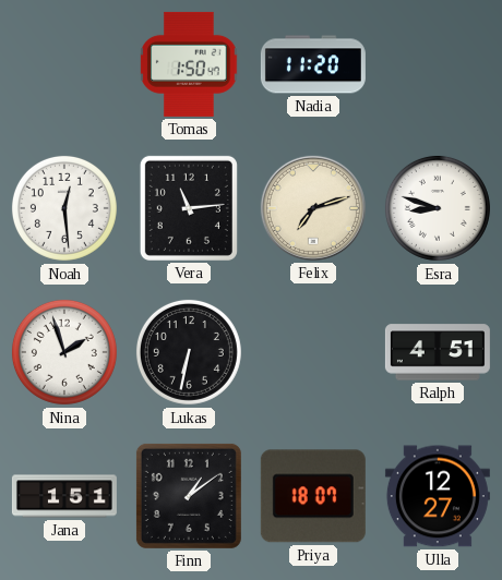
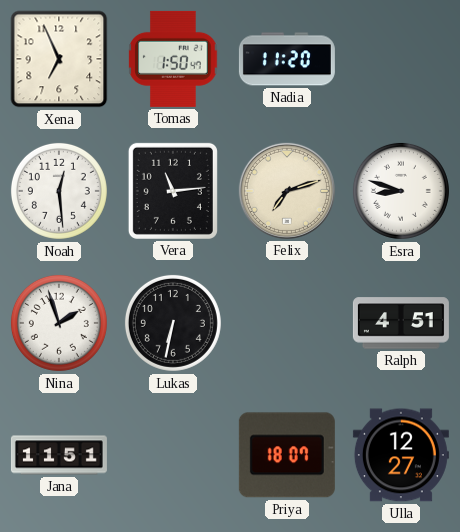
Xena: none -> 6:56
Jana: 1:51 -> 11:51
Finn: 1:09 -> none
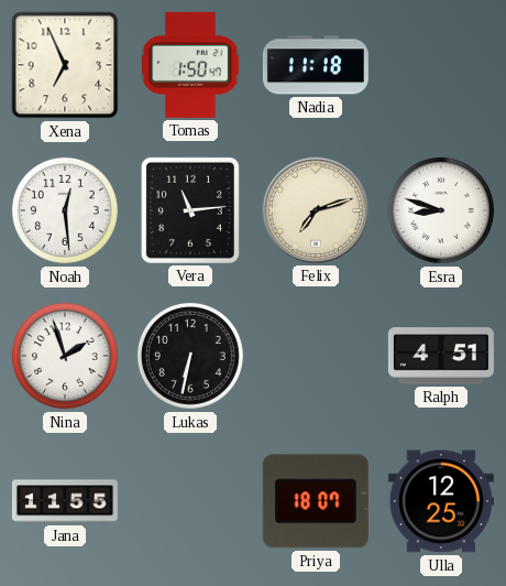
Nadia: 11:20 -> 11:18
Jana: 11:51 -> 11:55
Ulla: 12:27 -> 12:25
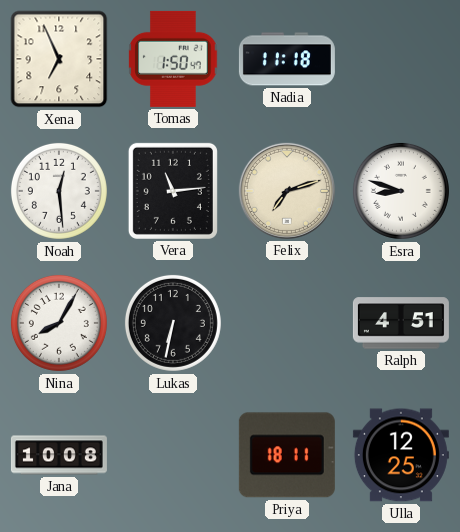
Nina: 1:57 -> 8:05
Jana: 11:55 -> 10:08
Priya: 18:07 -> 18:11
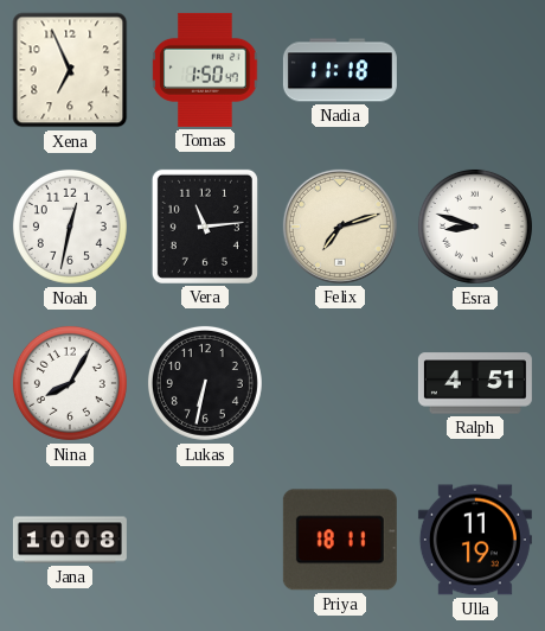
Noah: 12:29 -> 12:32
Ulla: 12:25 -> 11:19
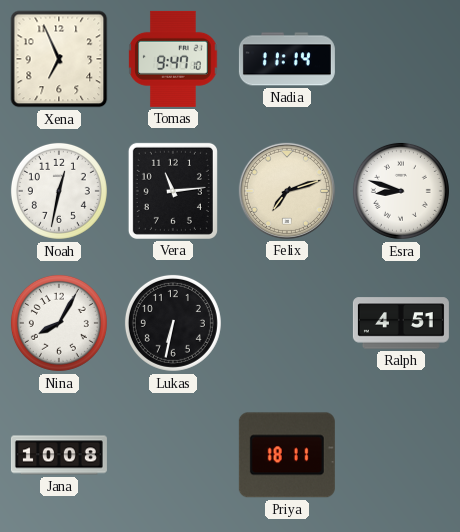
Tomas: 1:50 -> 9:47
Nadia: 11:18 -> 11:14
Ulla: 11:19 -> none
